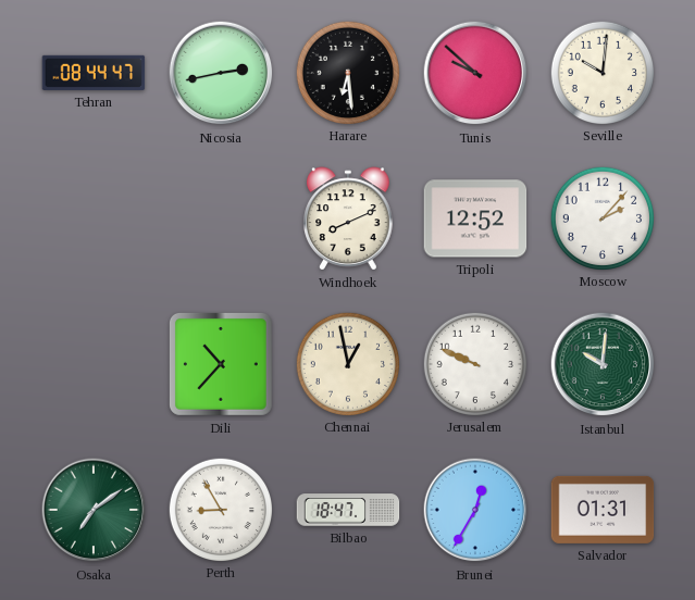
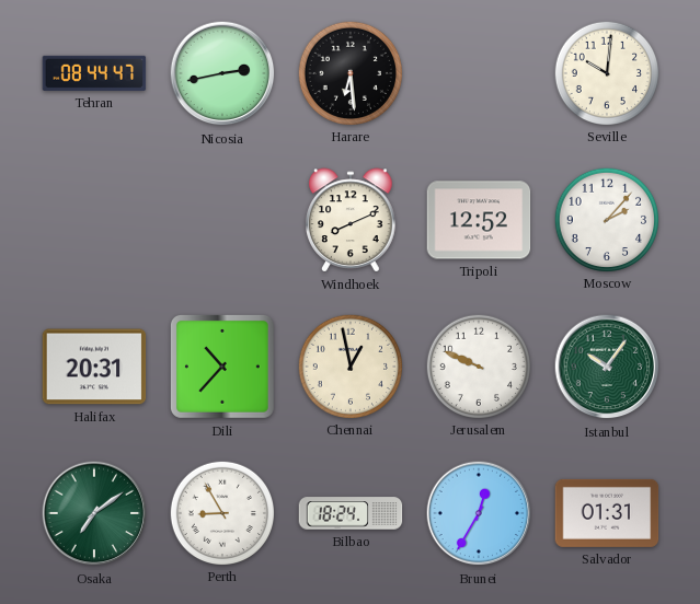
Tunis: 9:52 -> none
Halifax: none -> 20:31
Istanbul: 10:01 -> 10:06
Bilbao: 18:47 -> 18:24
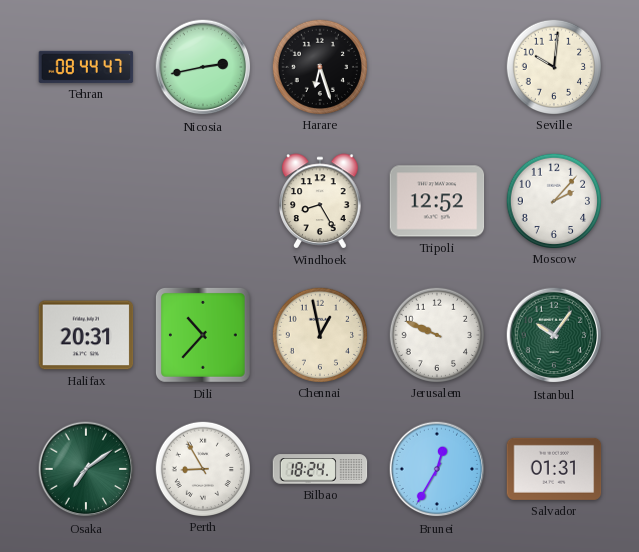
Harare: 6:29 -> 6:27
Windhoek: 8:11 -> 8:25
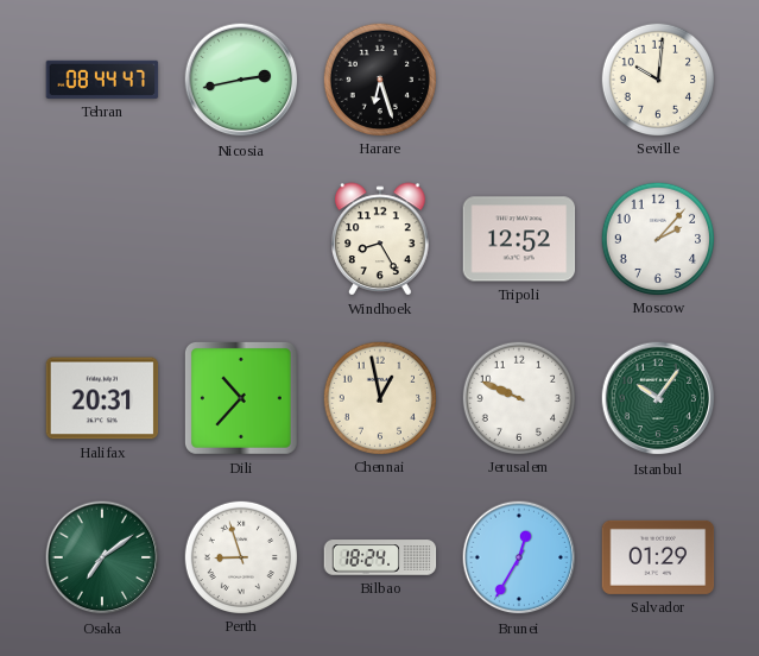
Perth: 8:55 -> 8:57
Salvador: 01:31 -> 01:29
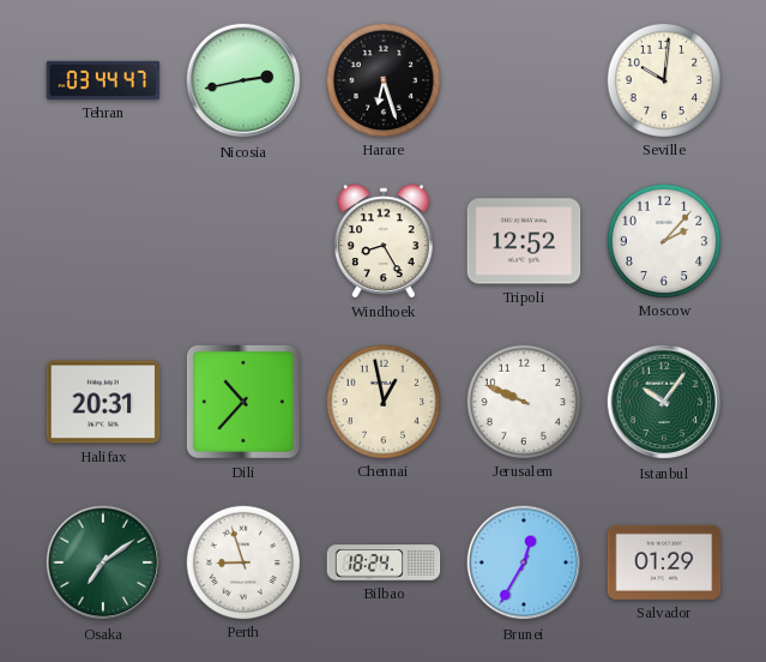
Tehran: 08:44 -> 03:44
